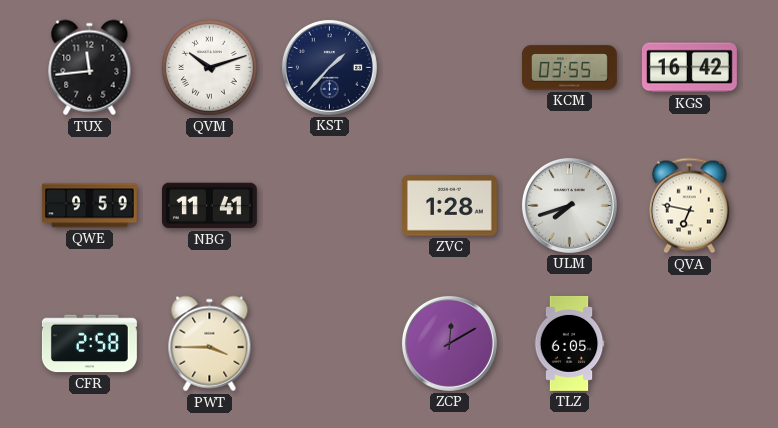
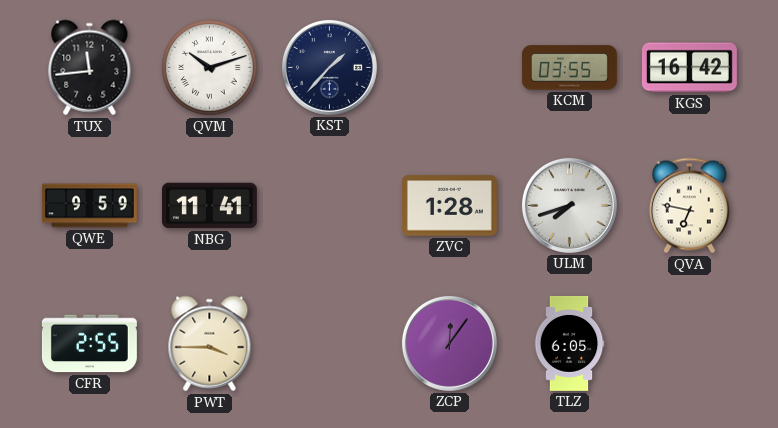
CFR: 2:58 -> 2:55
ZCP: 12:10 -> 12:06
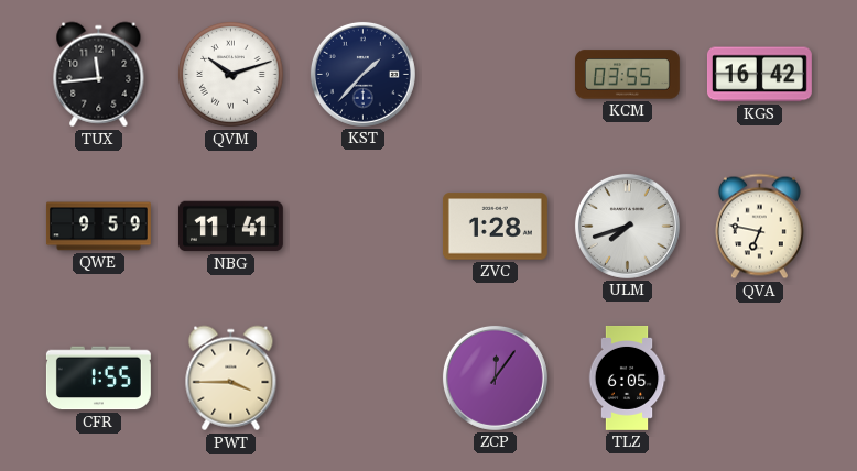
CFR: 2:55 -> 1:55
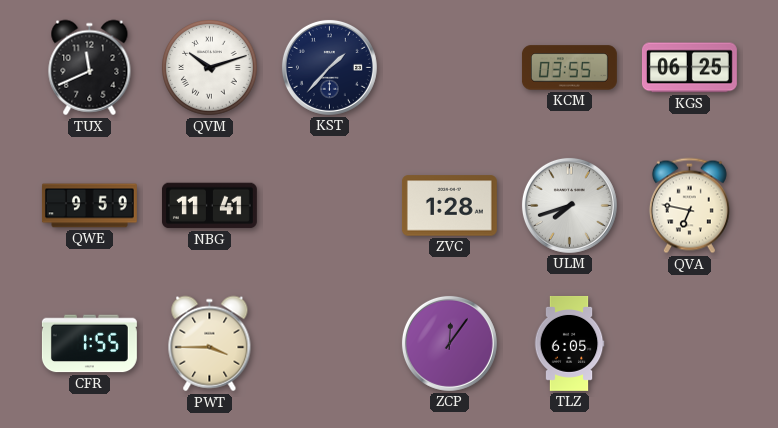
TUX: 11:44 -> 11:41
KGS: 16:42 -> 06:25
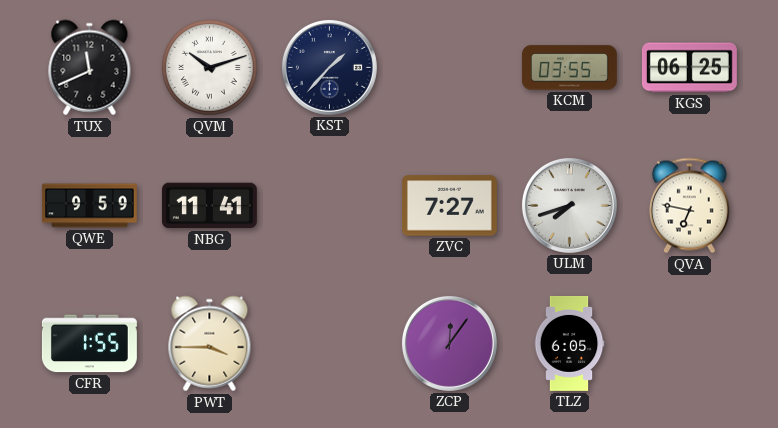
ZVC: 1:28 -> 7:27
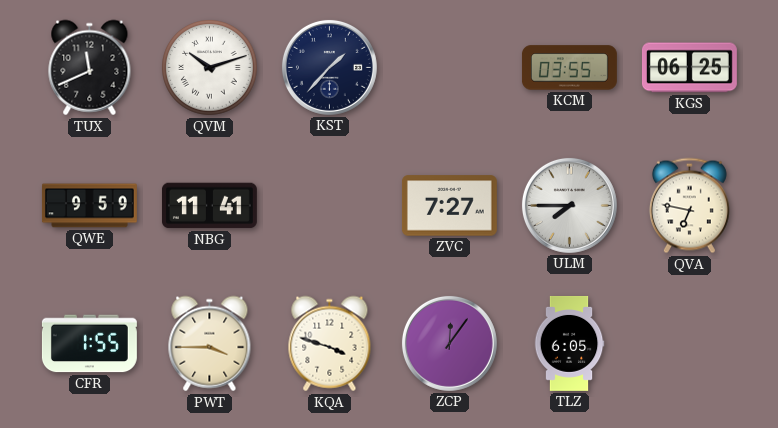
ULM: 7:42 -> 7:45
KQA: none -> 3:48
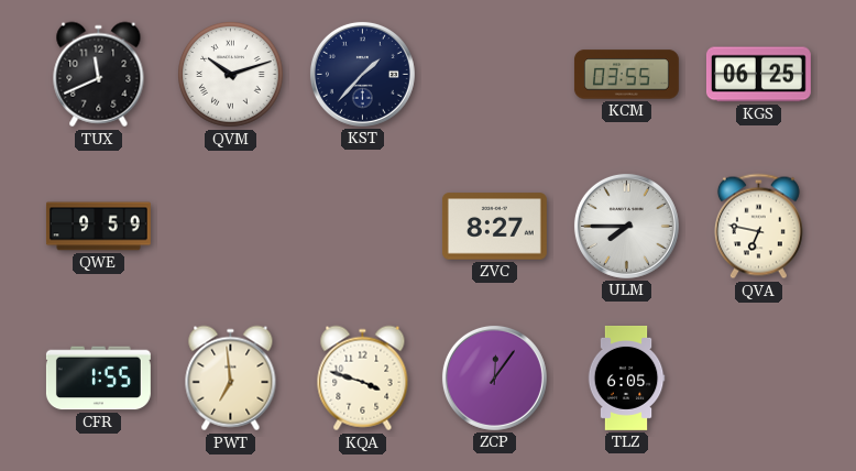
NBG: 11:41 -> none
ZVC: 7:27 -> 8:27
PWT: 3:45 -> 6:59
